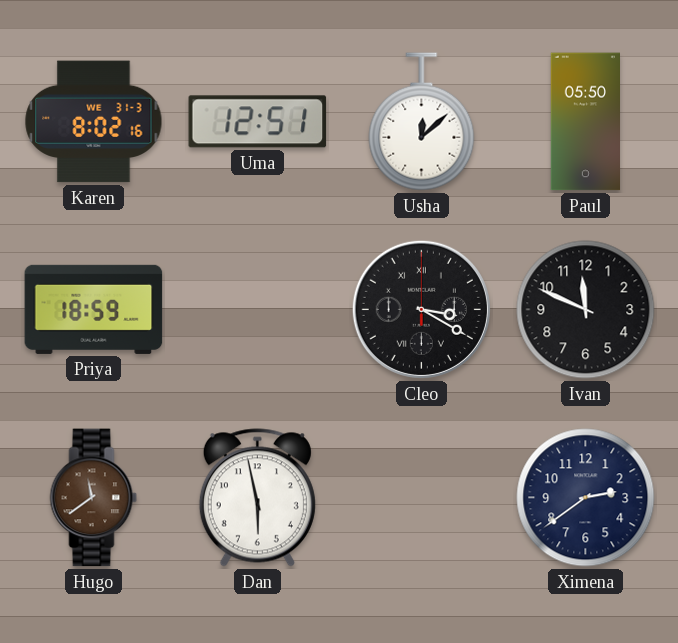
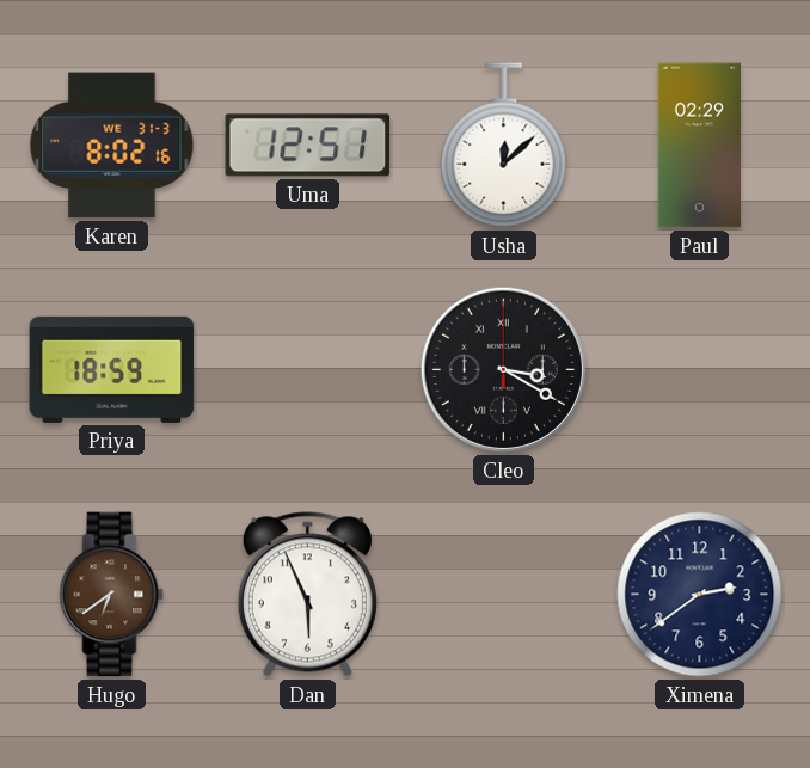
Paul: 05:50 -> 02:29
Ivan: 11:49 -> none
Hugo: 11:39 -> 6:39
Dan: 5:58 -> 5:56
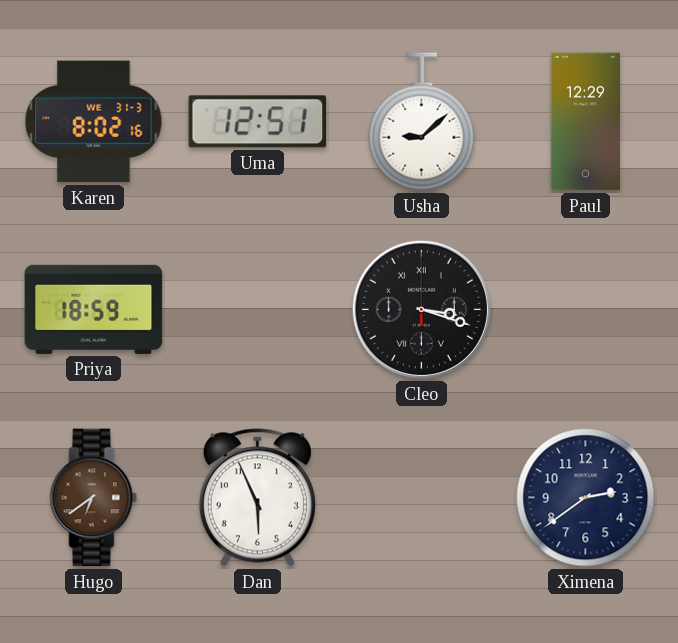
Usha: 12:08 -> 9:08
Paul: 02:29 -> 12:29
Cleo: 3:20 -> 3:18
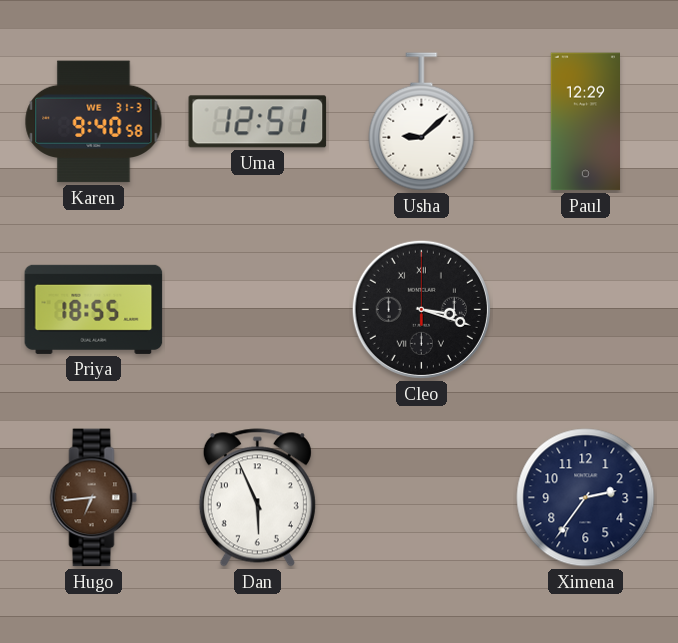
Karen: 8:02 -> 9:40
Priya: 18:59 -> 18:55
Hugo: 6:39 -> 6:44
Ximena: 2:39 -> 2:36
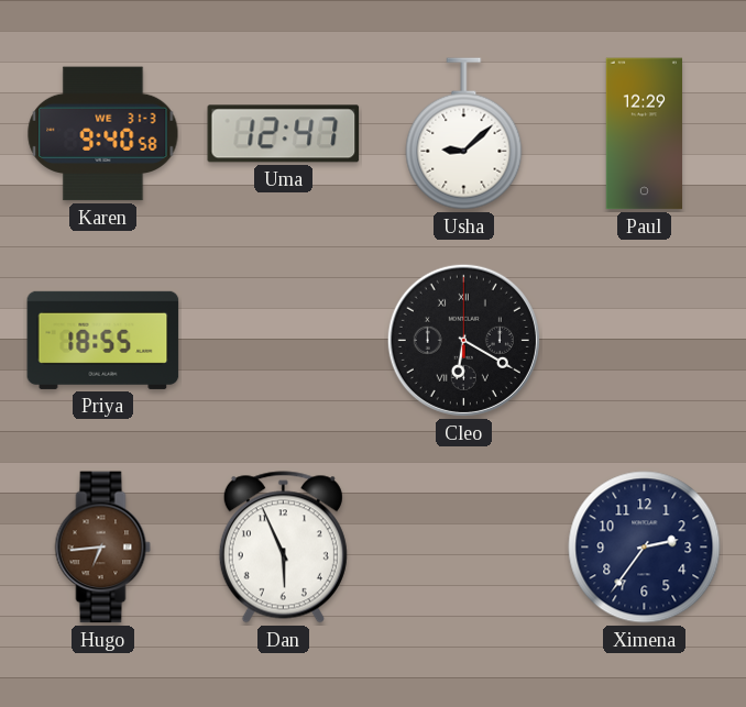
Uma: 12:51 -> 12:47
Cleo: 3:18 -> 6:20
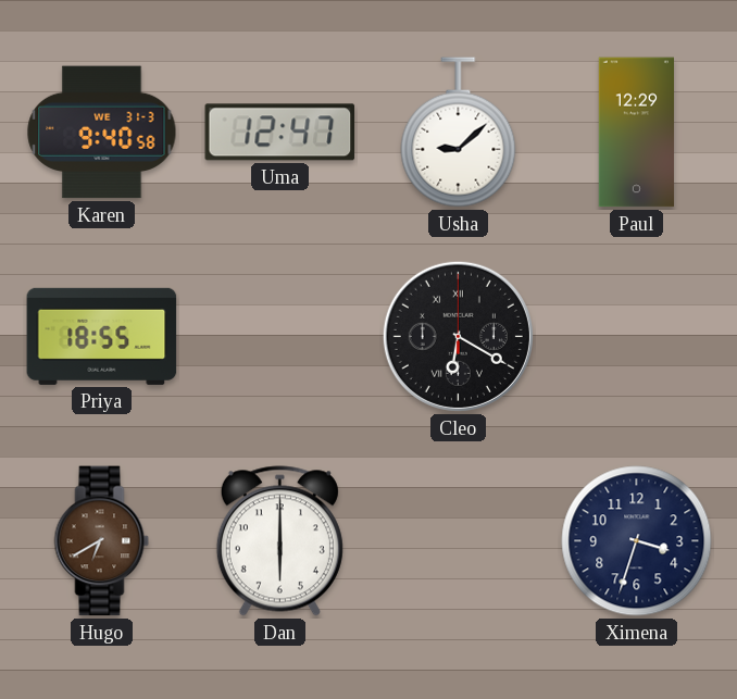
Hugo: 6:44 -> 6:40
Dan: 5:56 -> 6:00
Ximena: 2:36 -> 3:33
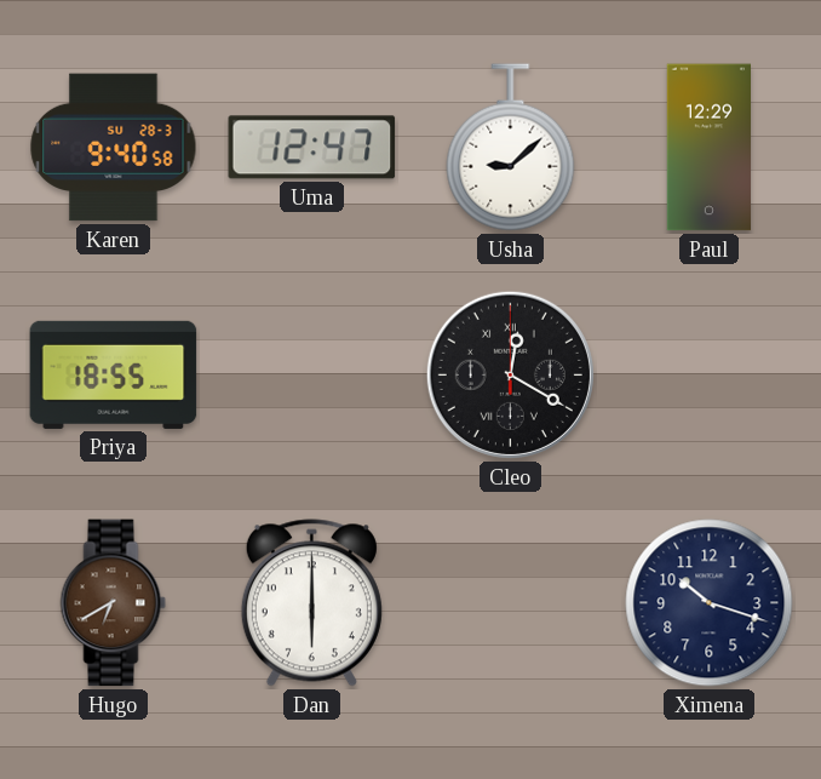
Karen date: WE 31-3 -> SU 28-3
Cleo: 6:20 -> 12:20
Ximena: 3:33 -> 10:18
